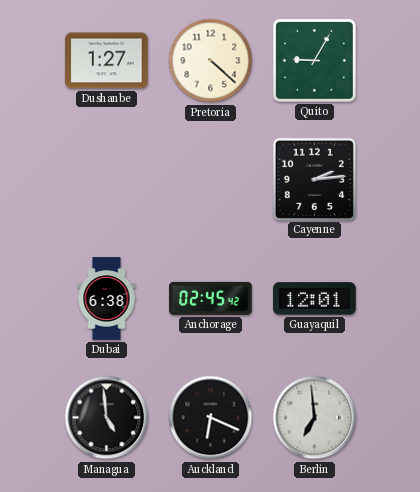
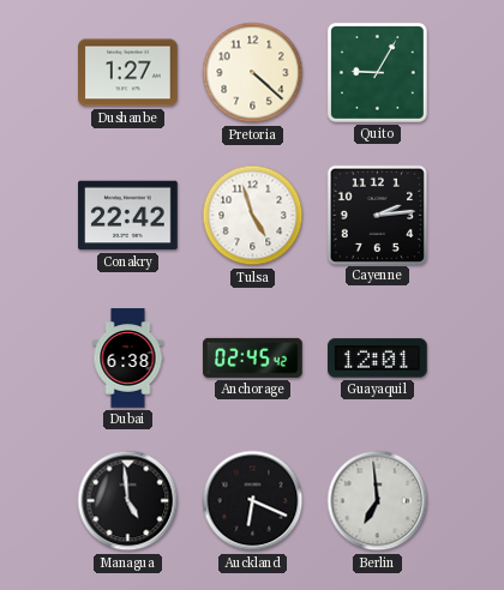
Conakry: none -> 22:42
Tulsa: none -> 4:57
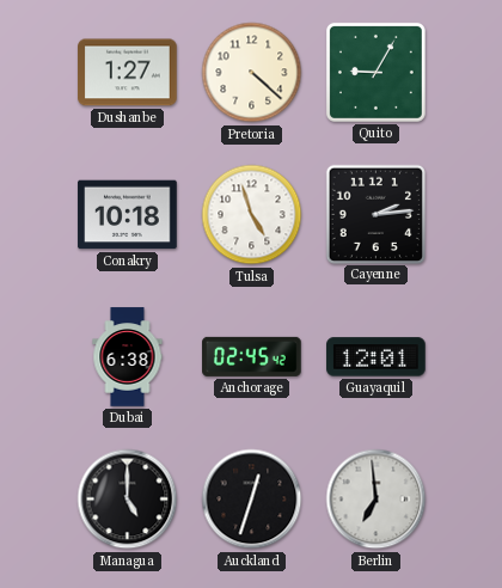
Conakry: 22:42 -> 10:18
Managua: 4:59 -> 5:00
Auckland: 6:19 -> 12:33
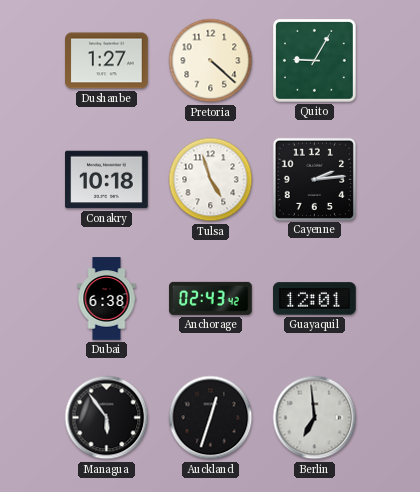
Anchorage: 02:45 -> 02:43
Managua: 5:00 -> 5:54
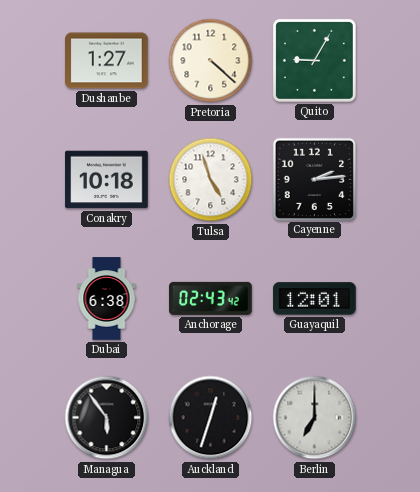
Berlin: 6:59 -> 7:00
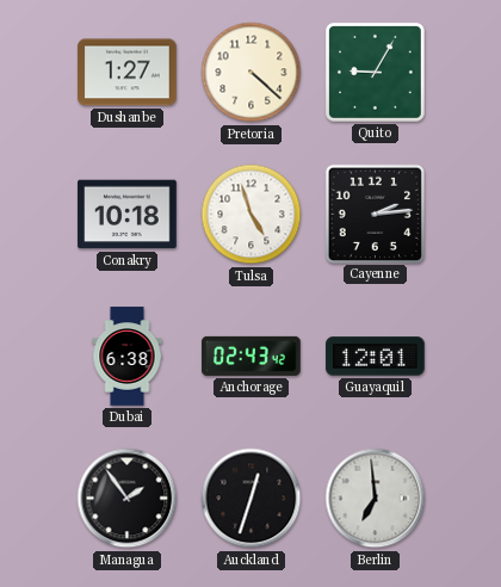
Managua: 5:54 -> 1:54
Berlin: 7:00 -> 6:59
